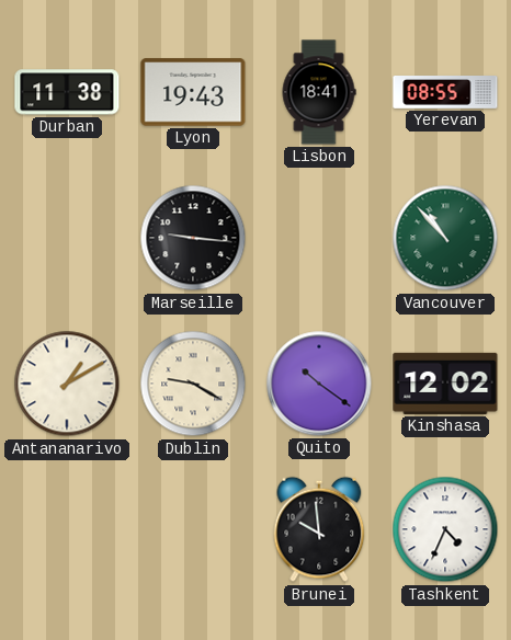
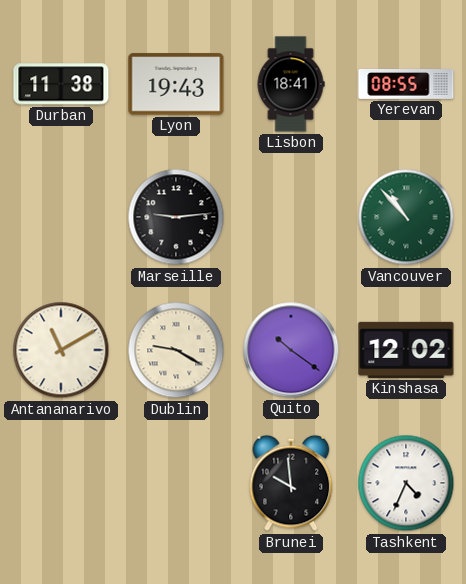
Marseille: 9:16 -> 9:14
Antananarivo: 1:10 -> 11:10
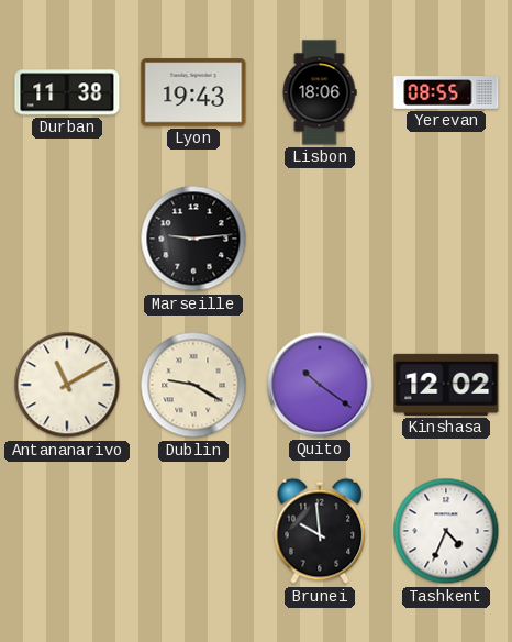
Lisbon: 18:41 -> 18:06
Vancouver: 10:53 -> none
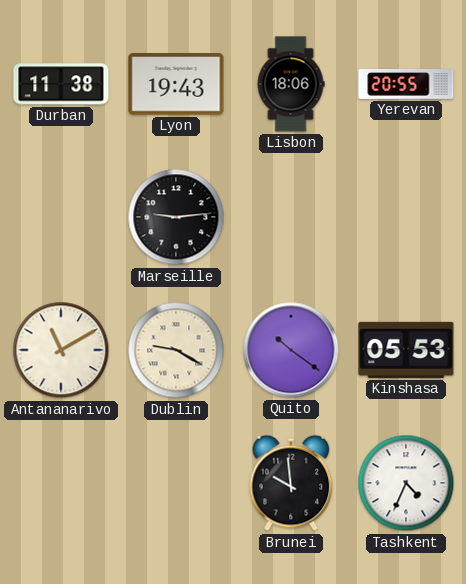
Yerevan: 08:55 -> 20:55
Kinshasa: 12:02 -> 05:53
